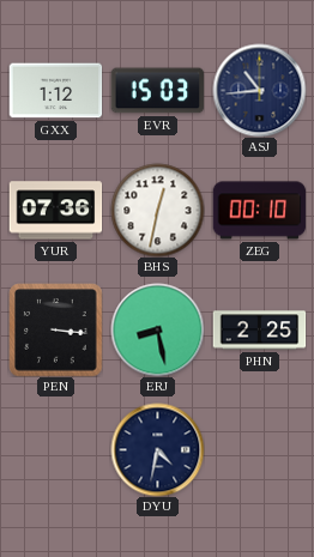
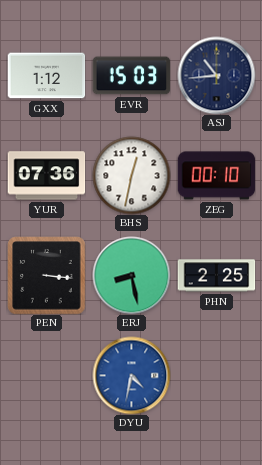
DYU dial: navy -> blue
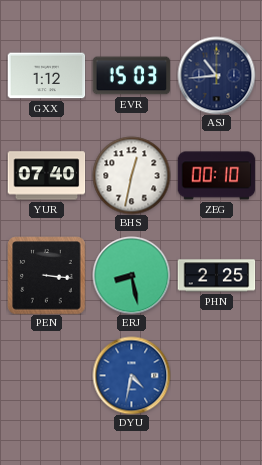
YUR: 07:36 -> 07:40
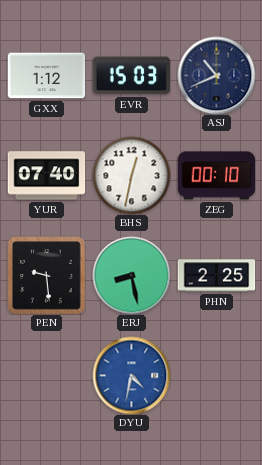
ASJ: 10:44 -> 10:41
PEN: 3:16 -> 9:29
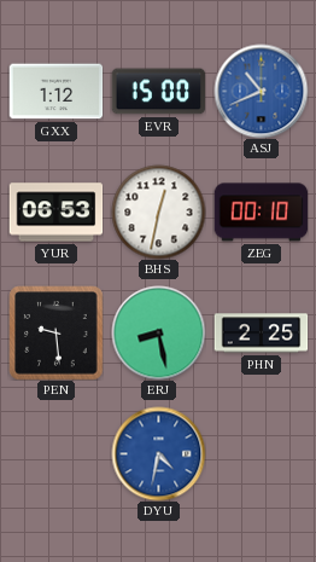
EVR: 15:03 -> 15:00
ASJ dial: navy -> blue
YUR: 07:40 -> 06:53
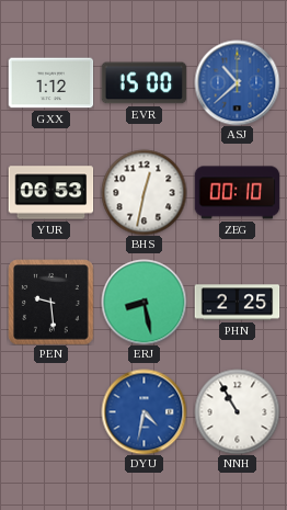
ASJ: 10:41 -> 10:38
NNH: none -> 10:55
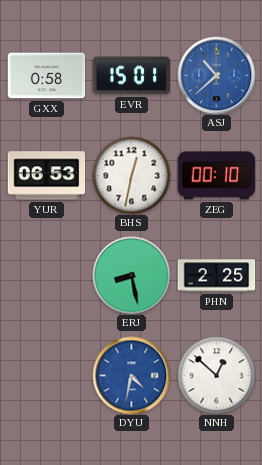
GXX: 1:12 -> 0:58
EVR: 15:00 -> 15:01
PEN: 9:29 -> none
NNH: 10:55 -> 12:52
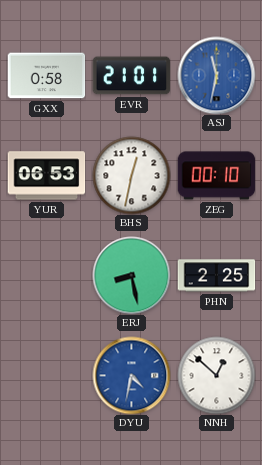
EVR: 15:01 -> 21:01
ASJ: 10:38 -> 11:32
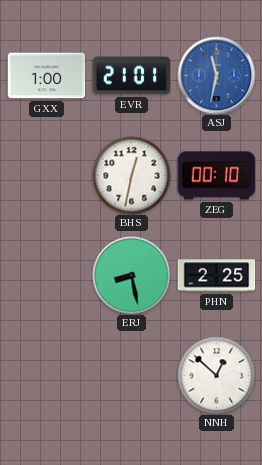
GXX: 0:58 -> 1:00
YUR: 06:53 -> none
DYU: 4:32 -> none
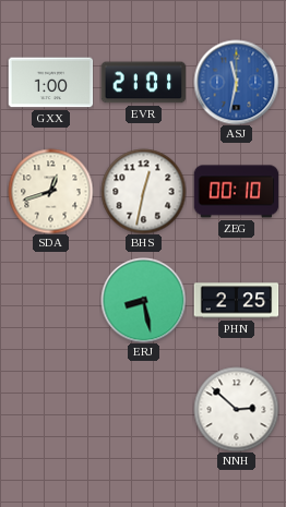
SDA: none -> 12:42
NNH: 12:52 -> 2:52
